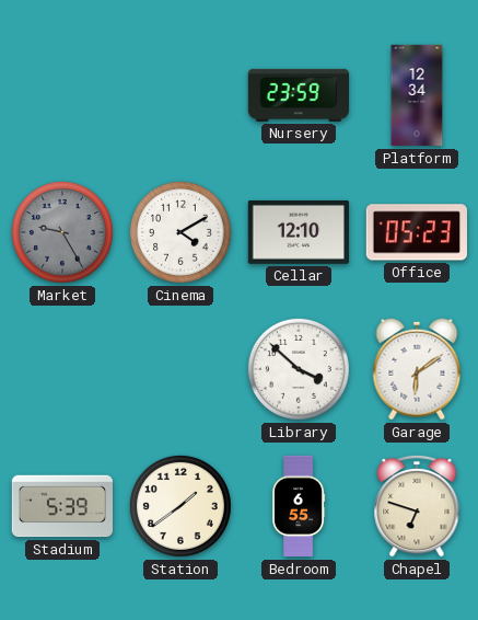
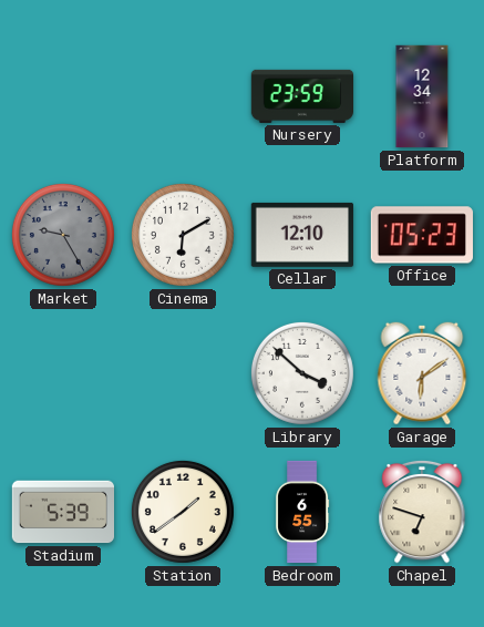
Cinema: 4:10 -> 6:10
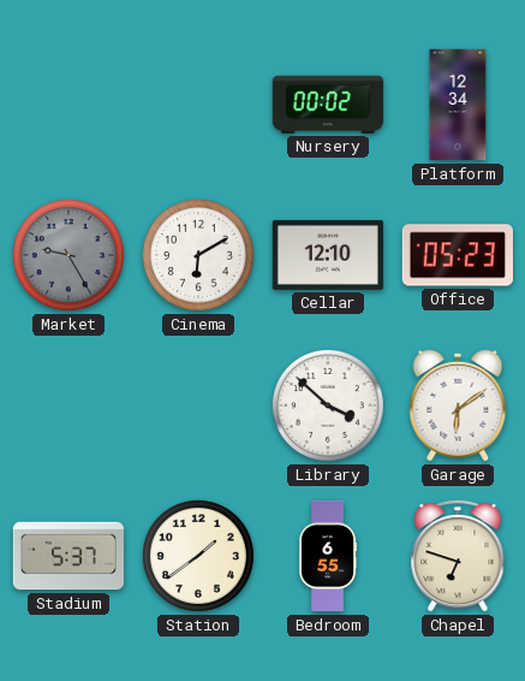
Nursery: 23:59 -> 00:02
Stadium: 5:39 -> 5:37
